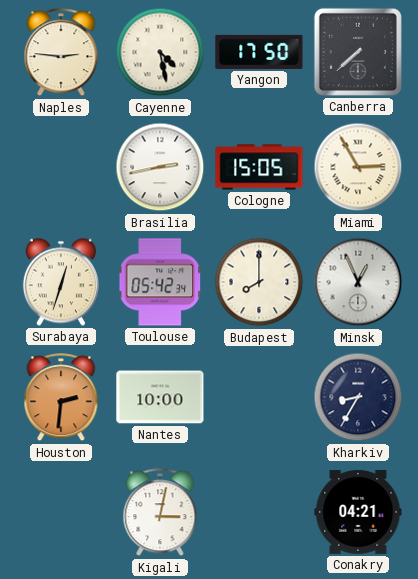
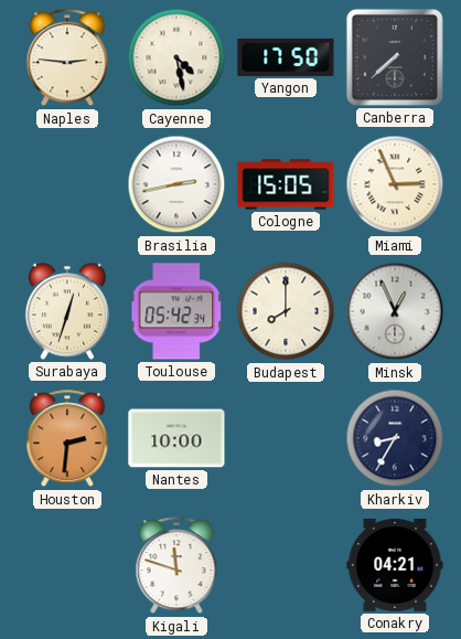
Miami: 2:55 -> 2:56
Kigali: 3:02 -> 11:48
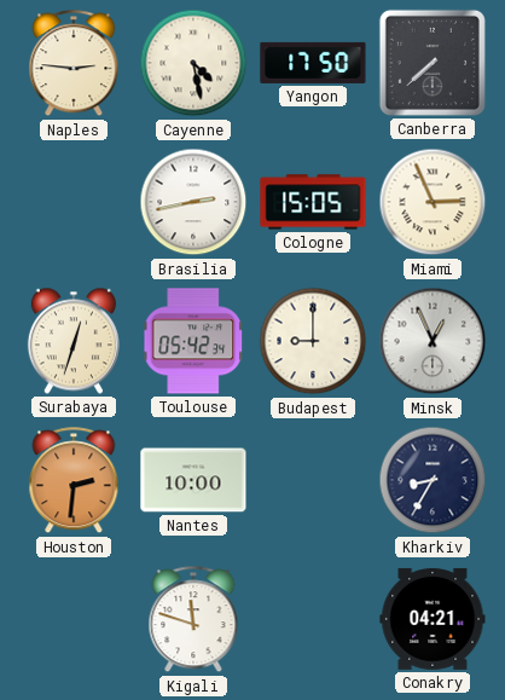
Budapest: 8:00 -> 9:00
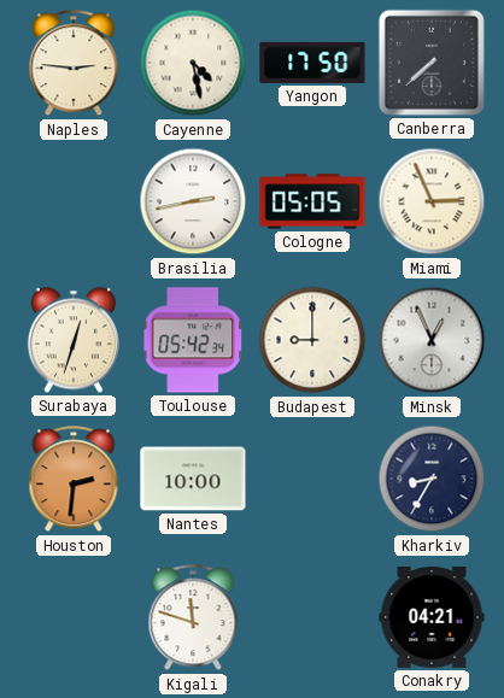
Cologne: 15:05 -> 05:05
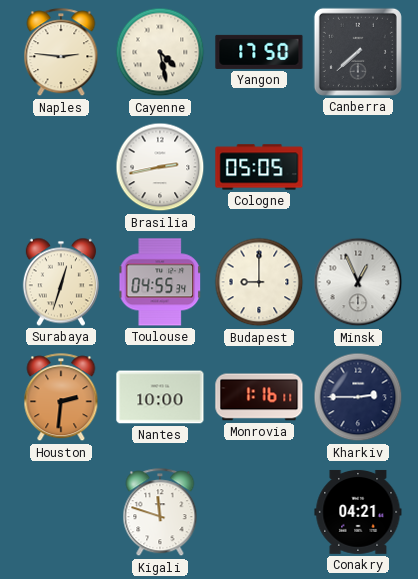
Miami: 2:56 -> none
Toulouse: 05:42 -> 04:55
Monrovia: none -> 1:16
Kharkiv: 8:35 -> 2:45
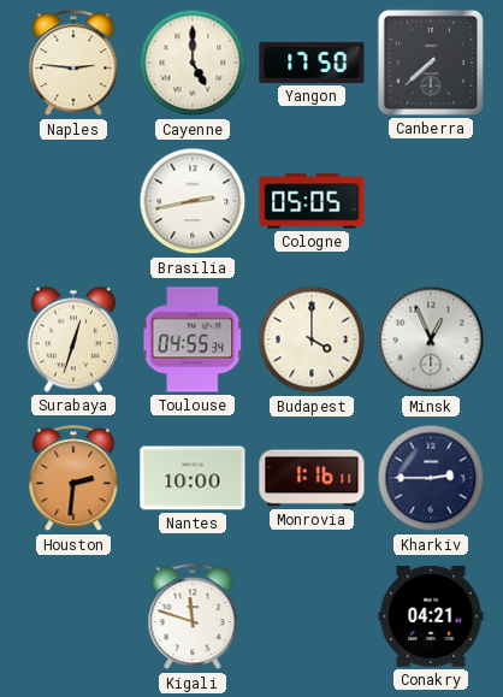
Cayenne: 4:28 -> 5:00
Budapest: 9:00 -> 4:00
